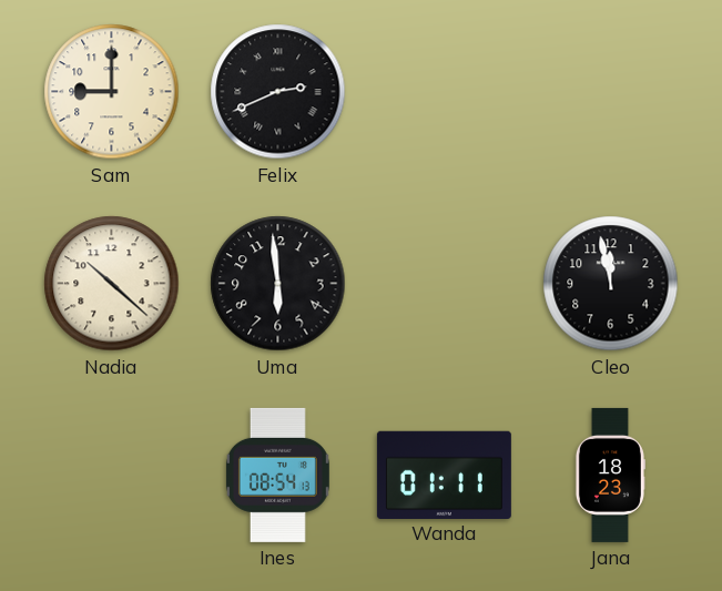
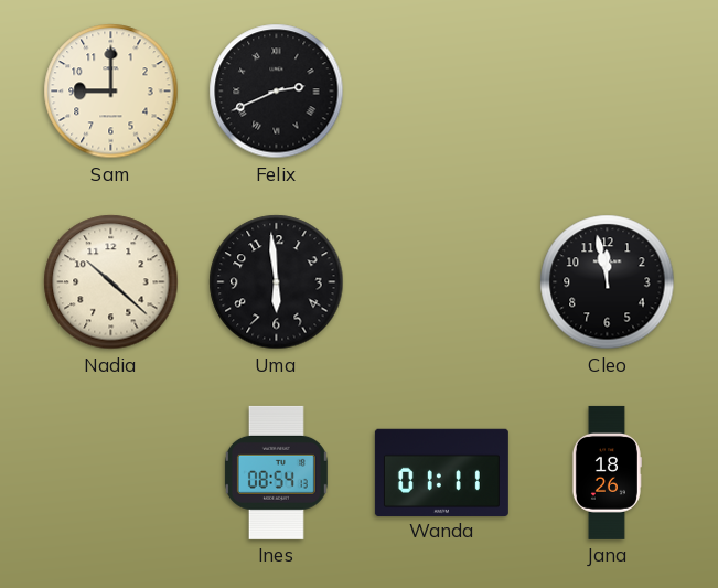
Jana: 18:23 -> 18:26
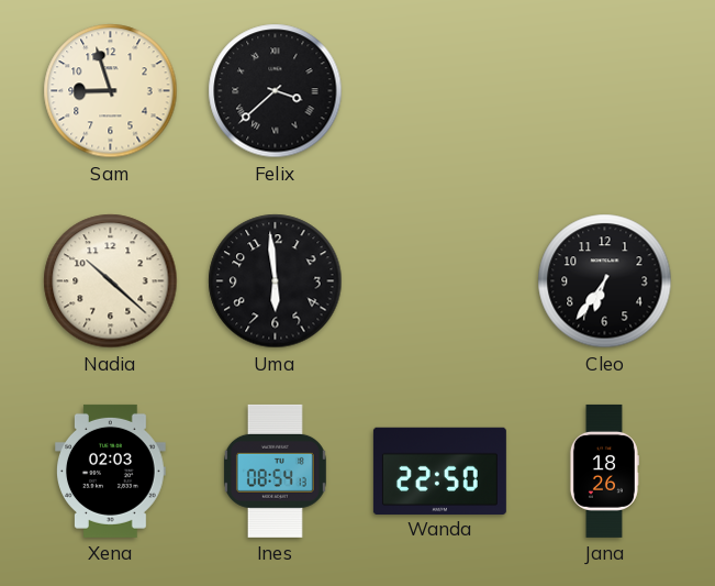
Sam: 9:00 -> 8:57
Felix: 2:41 -> 3:38
Cleo: 11:58 -> 6:36
Xena: none -> 02:03
Wanda: 01:11 -> 22:50
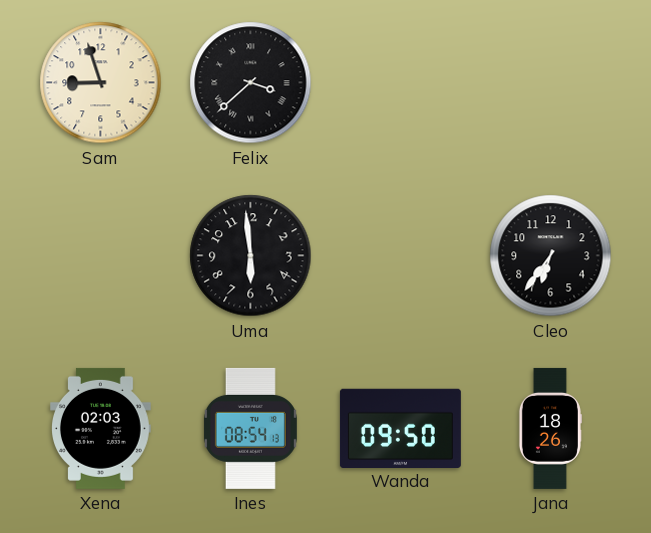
Nadia: 10:22 -> none
Wanda: 22:50 -> 09:50
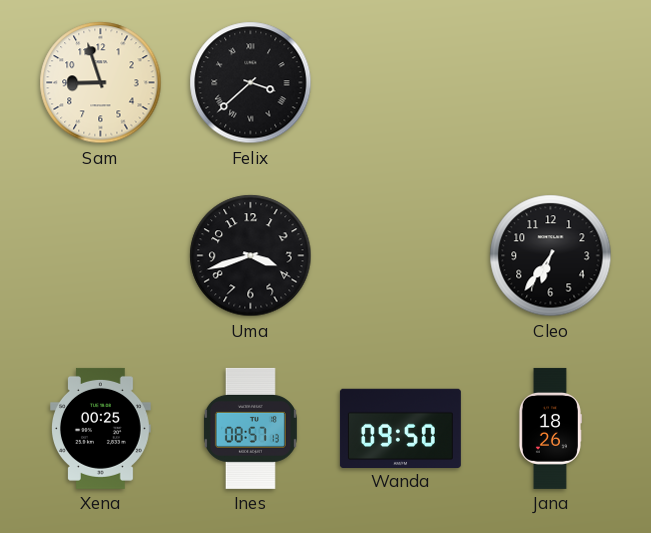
Uma: 5:59 -> 3:42
Xena: 02:03 -> 00:25
Ines: 08:54 -> 08:57
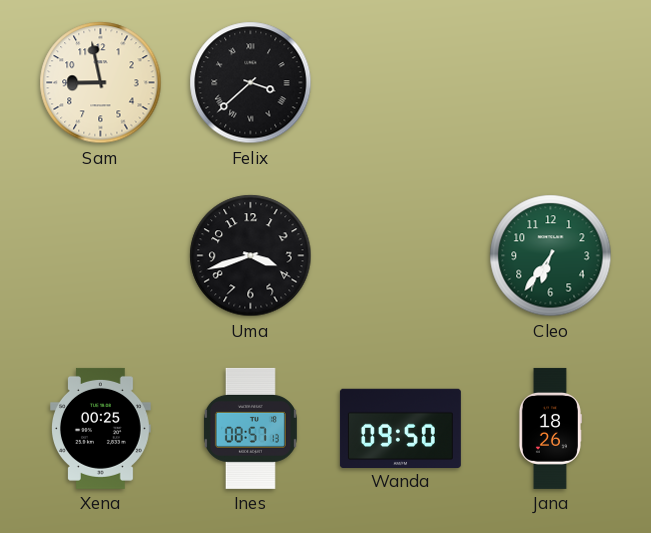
Sam: 8:57 -> 8:58
Cleo dial: black -> green
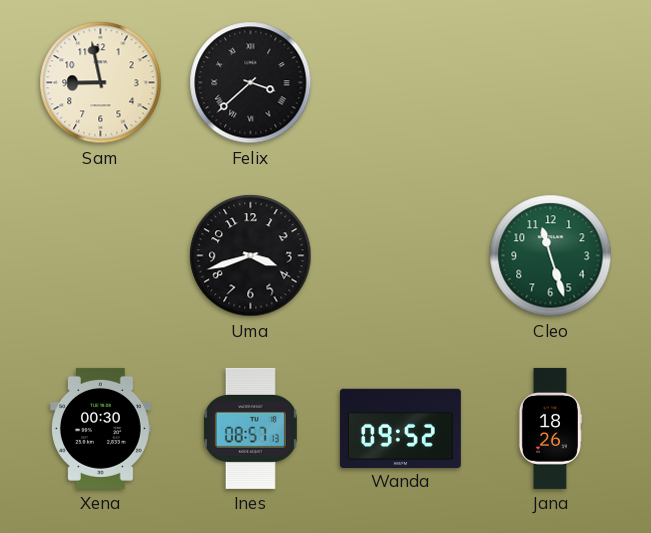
Cleo: 6:36 -> 11:27
Xena: 00:25 -> 00:30
Wanda: 09:50 -> 09:52
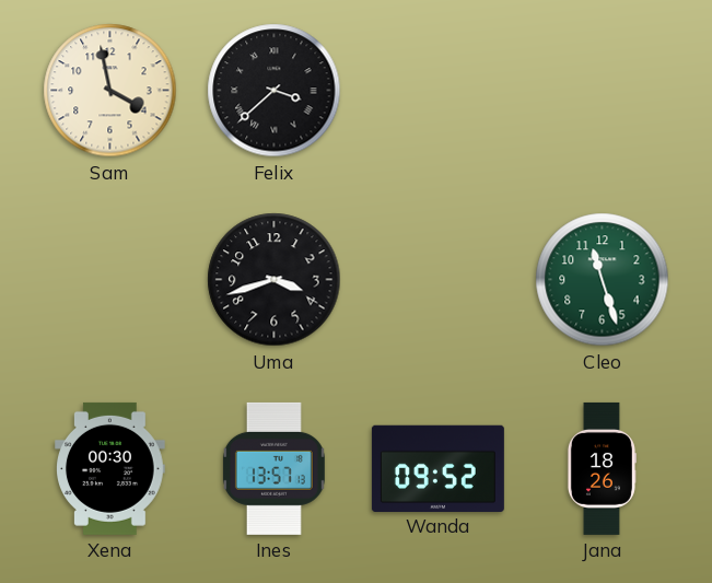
Sam: 8:58 -> 3:58
Ines: 08:57 -> 13:57
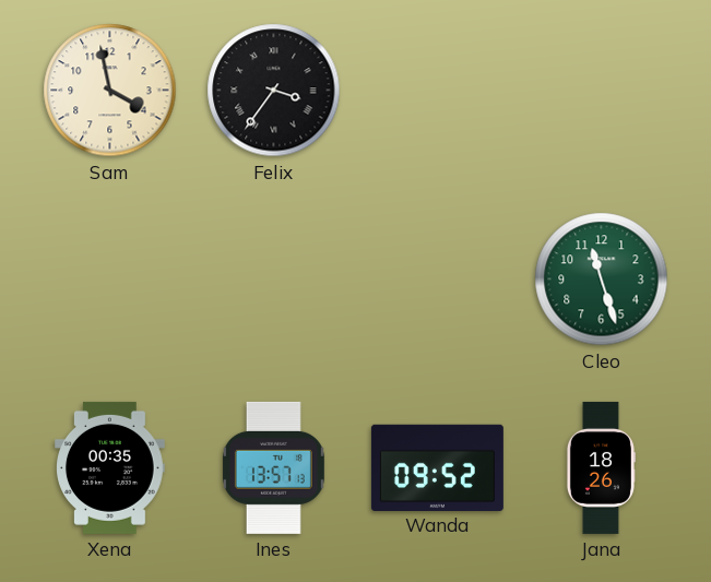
Felix: 3:38 -> 3:36
Uma: 3:42 -> none
Xena: 00:30 -> 00:35
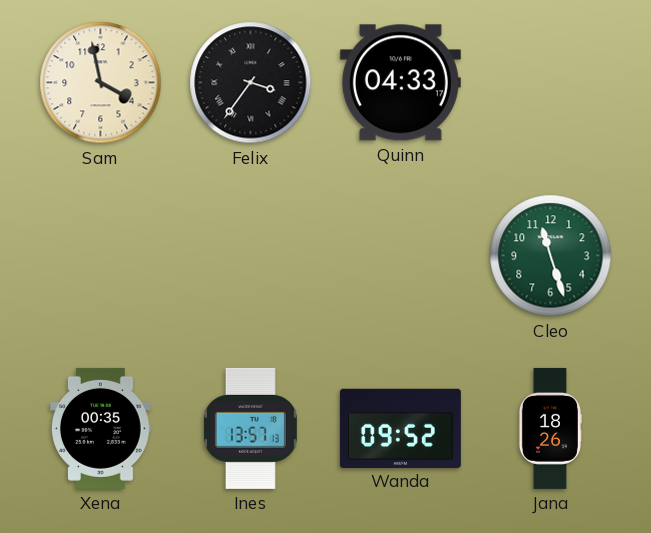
Quinn: none -> 04:33
